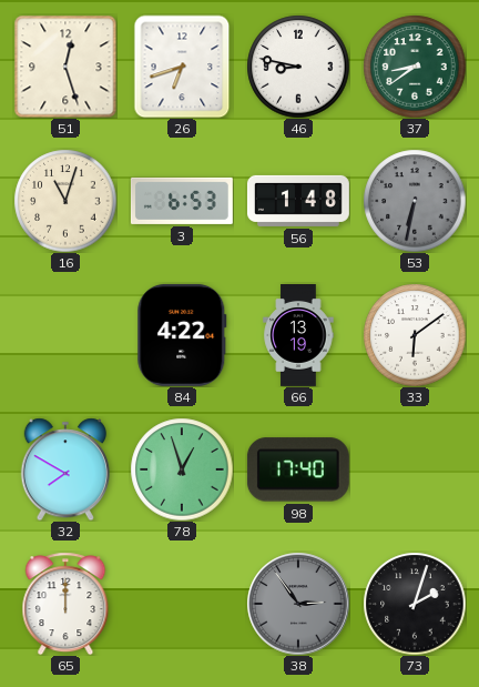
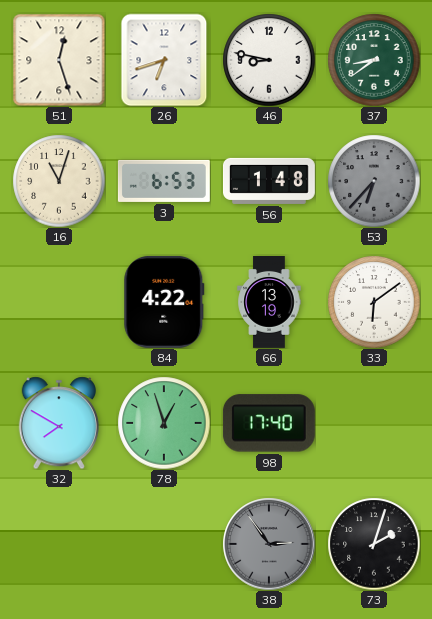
53: 6:32 -> 6:37
65: 12:00 -> none
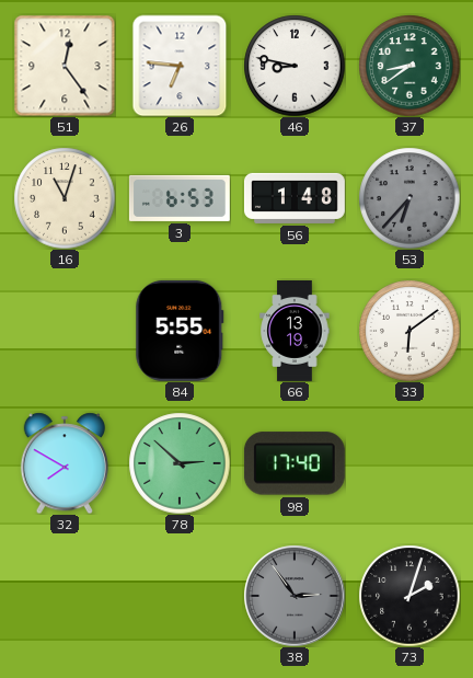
51: 12:27 -> 12:24
26: 6:42 -> 6:46
84: 4:22 -> 5:55
78: 12:57 -> 2:52
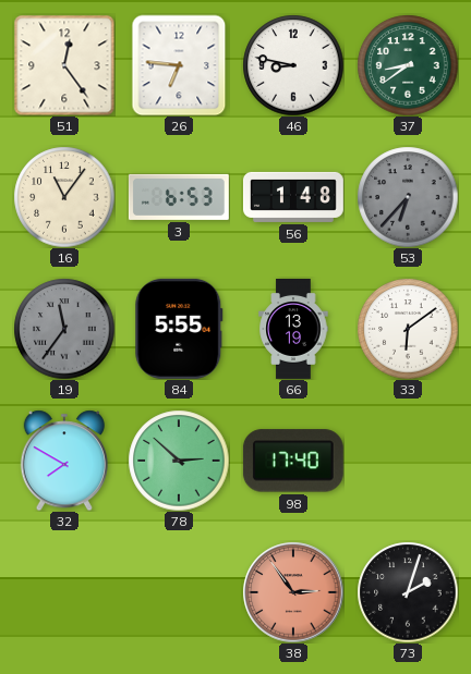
16: 11:03 -> 11:06
19: none -> 11:36
38 dial: grey -> salmon
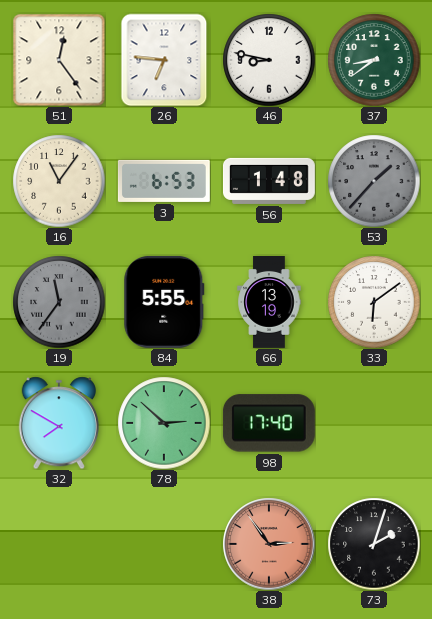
53: 6:37 -> 1:37
